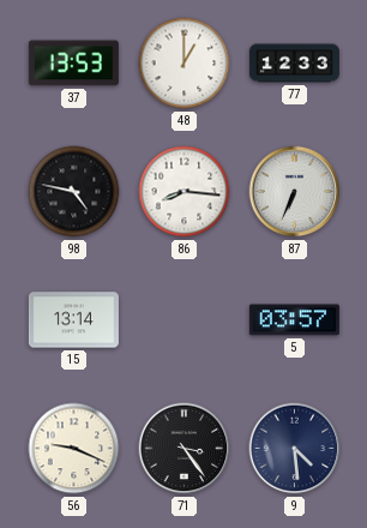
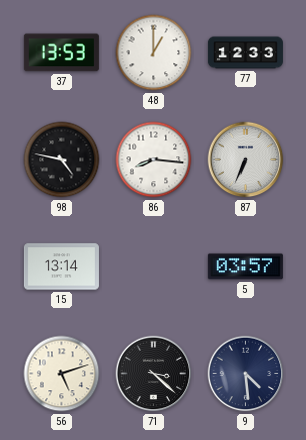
56: 9:19 -> 5:12
71: 3:24 -> 3:22
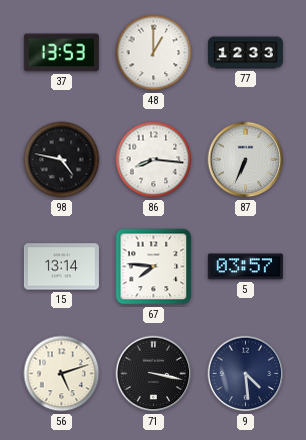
67: none -> 7:46
71: 3:22 -> 3:17
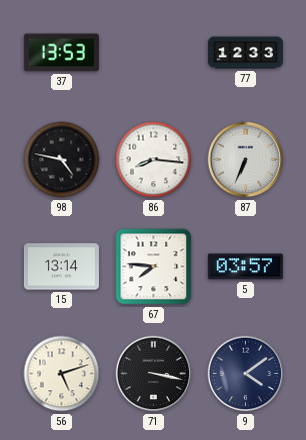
48: 1:00 -> none
9: 4:29 -> 4:09
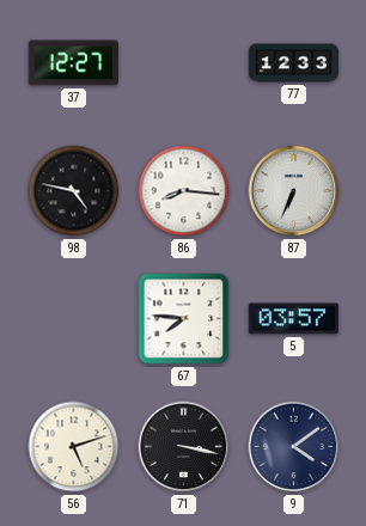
37: 13:53 -> 12:27
15: 13:14 -> none
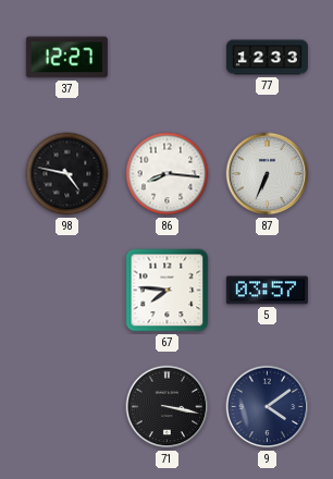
56: 5:12 -> none
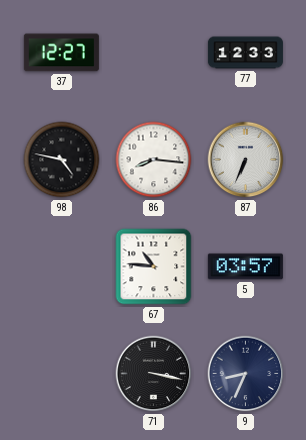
67: 7:46 -> 10:46
9: 4:09 -> 8:34
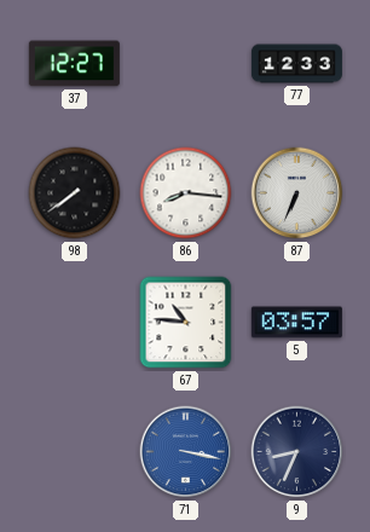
98: 4:47 -> 7:39
71 dial: black -> blue
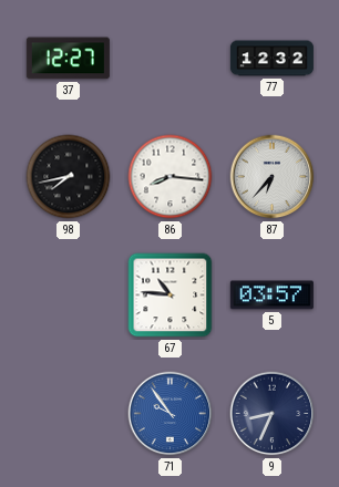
77: 12:33 -> 12:32
98: 7:39 -> 7:43
87: 6:34 -> 6:37
71: 3:17 -> 9:54
